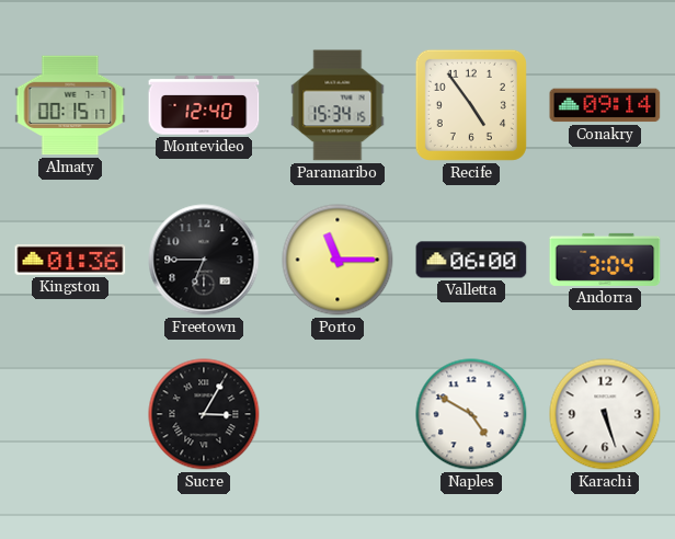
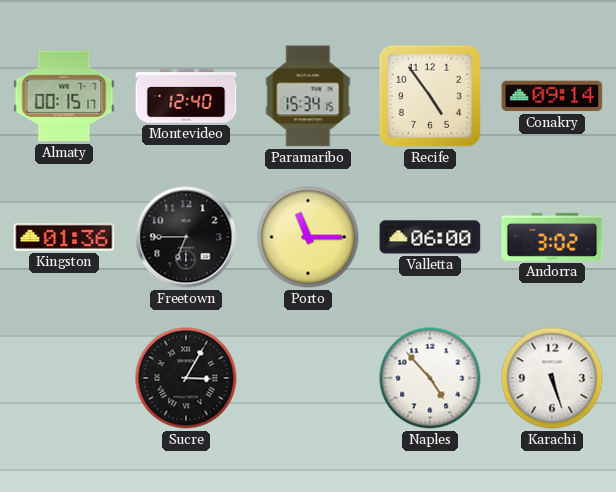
Andorra: 3:04 -> 3:02
Naples: 4:50 -> 4:53
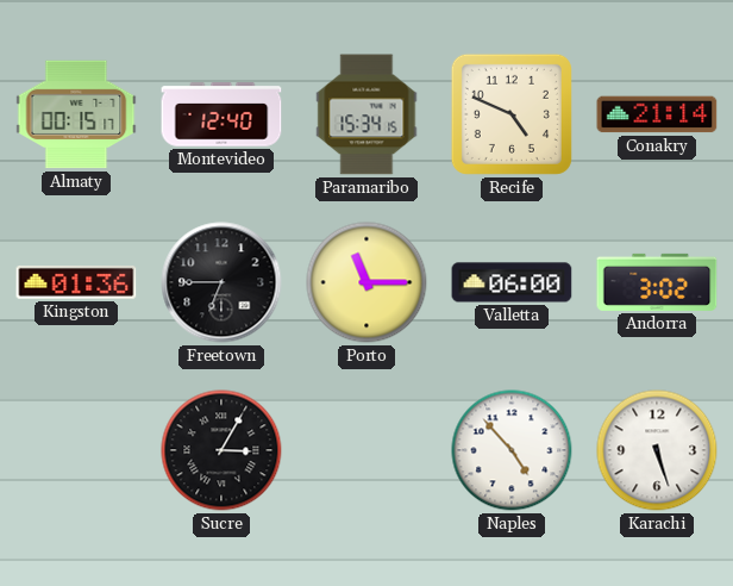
Recife: 4:54 -> 4:49
Conakry: 09:14 -> 21:14
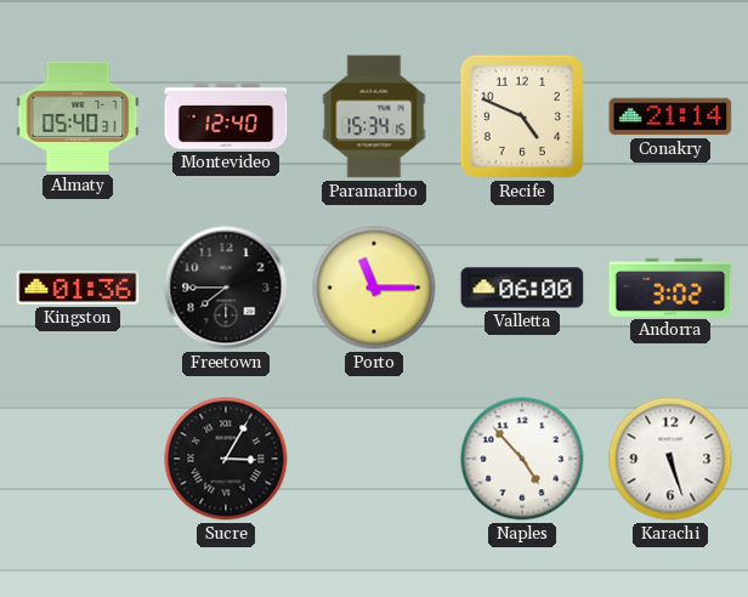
Almaty: 00:15 -> 05:40
Freetown: 6:45 -> 7:45
